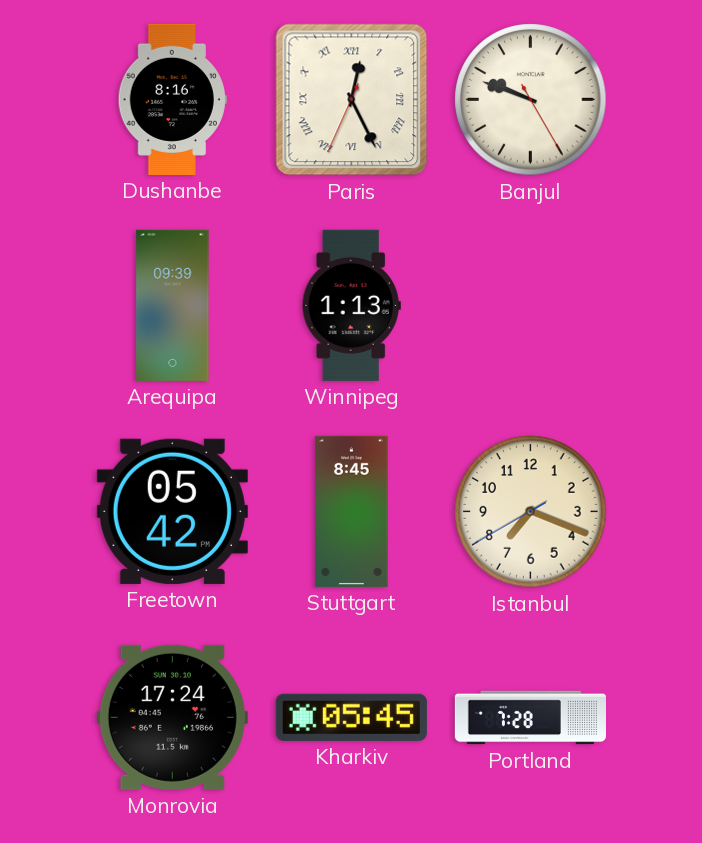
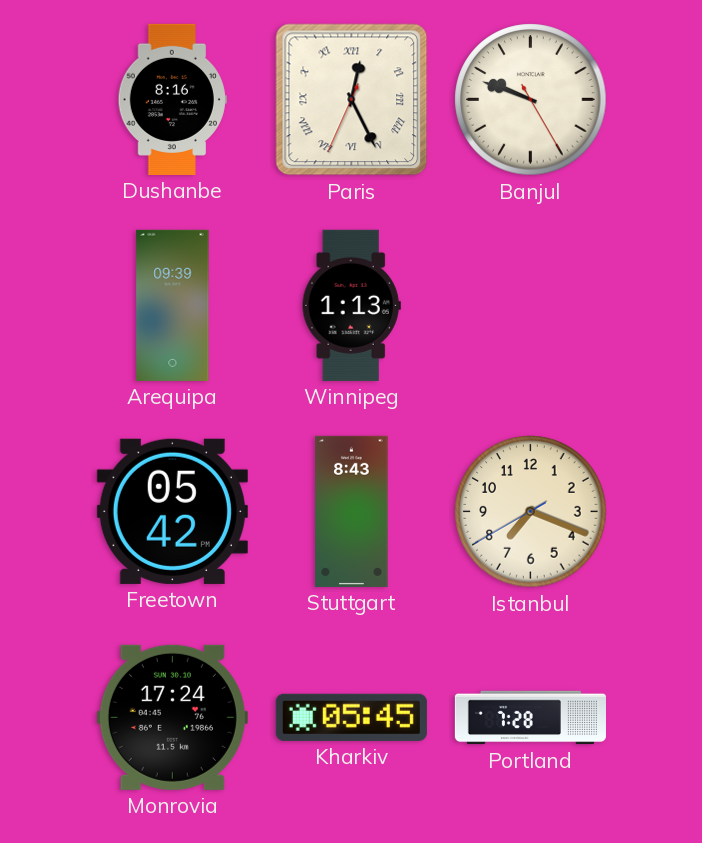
Stuttgart: 8:45 -> 8:43
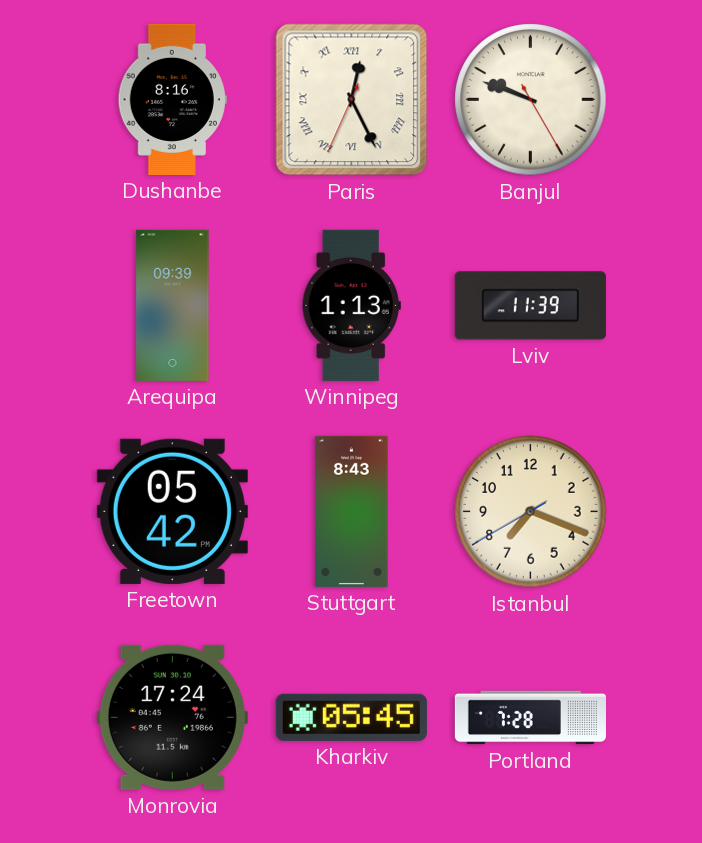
Lviv: none -> 11:39
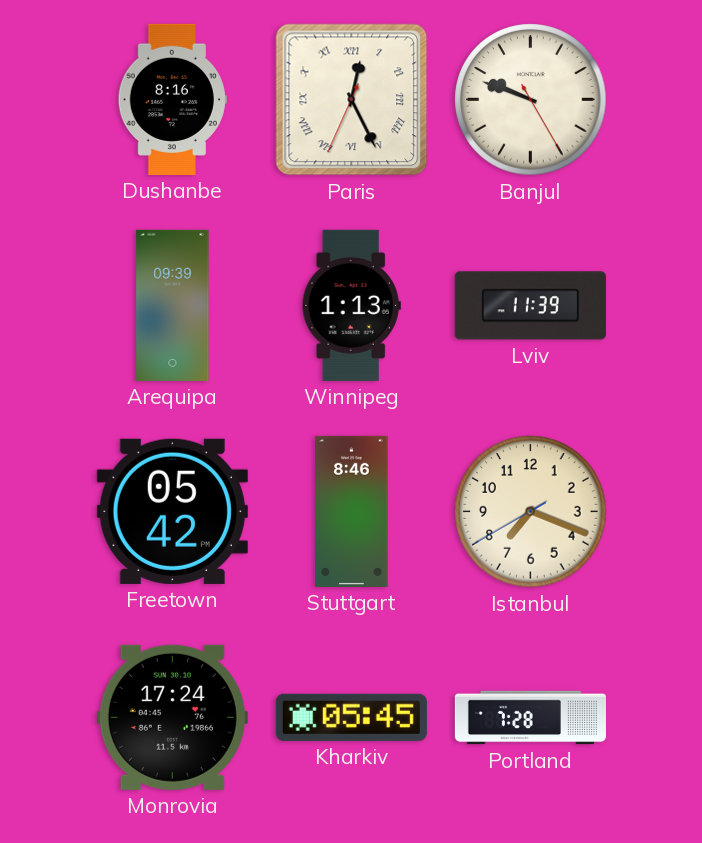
Stuttgart: 8:43 -> 8:46
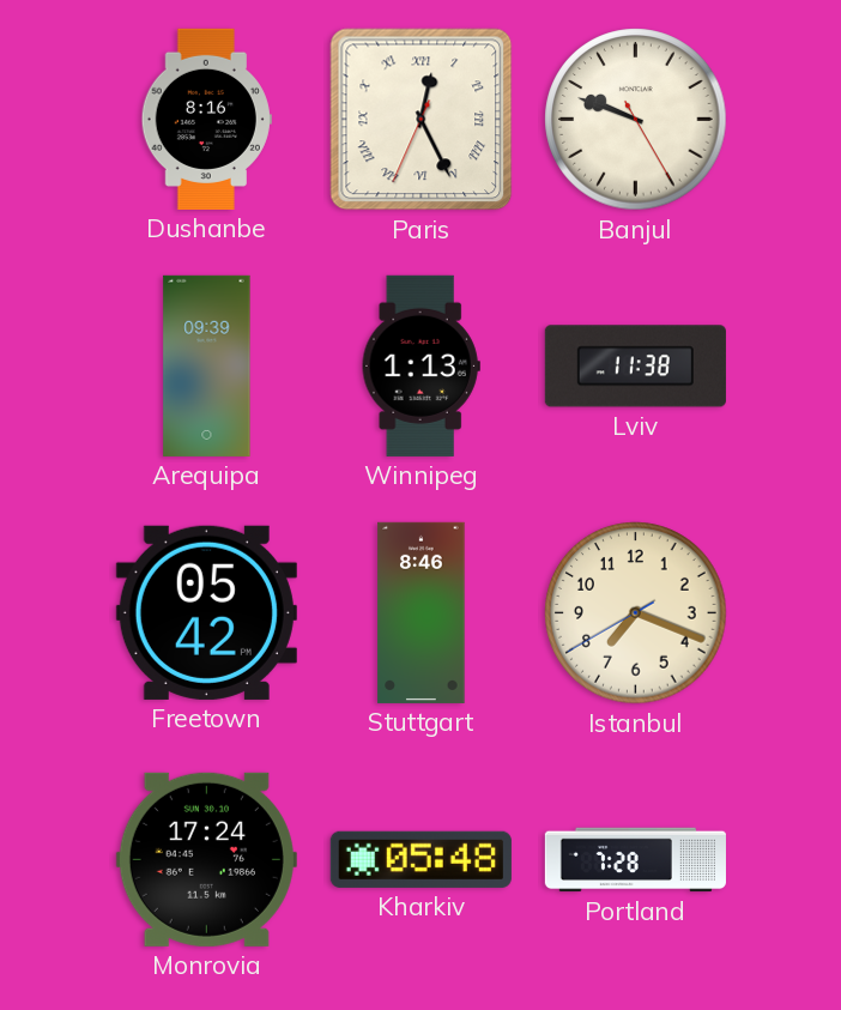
Lviv: 11:39 -> 11:38
Kharkiv: 05:45 -> 05:48
